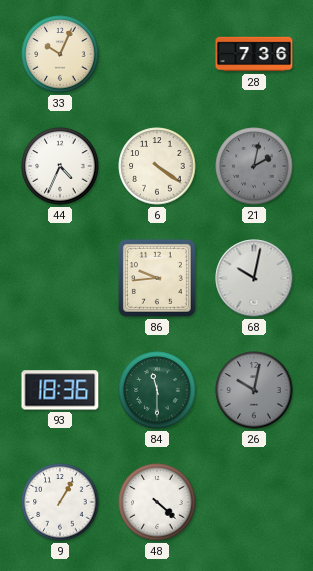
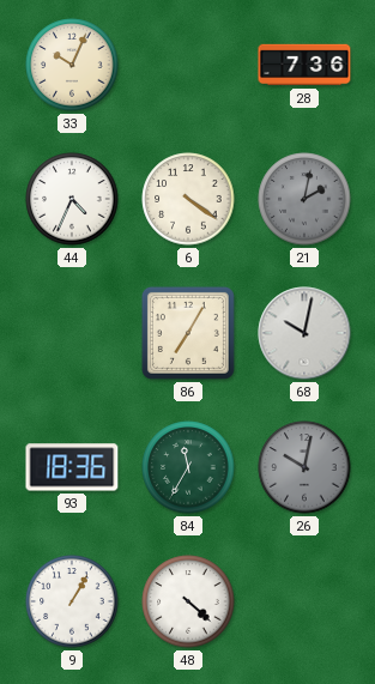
86: 9:44 -> 7:05
84: 11:30 -> 11:35
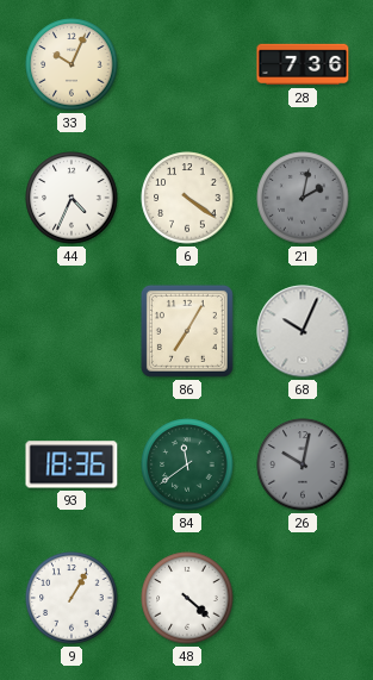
68: 10:02 -> 10:04
84: 11:35 -> 11:39
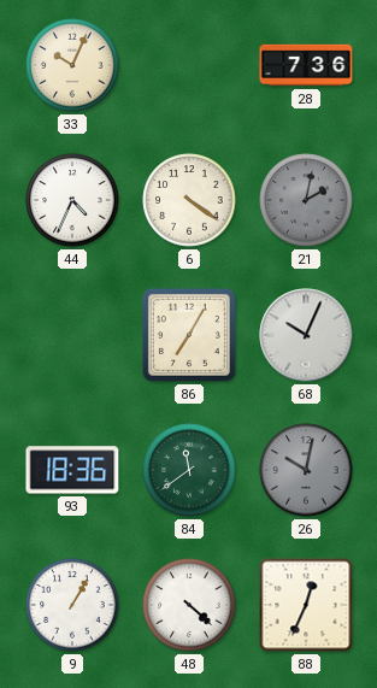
88: none -> 12:34
